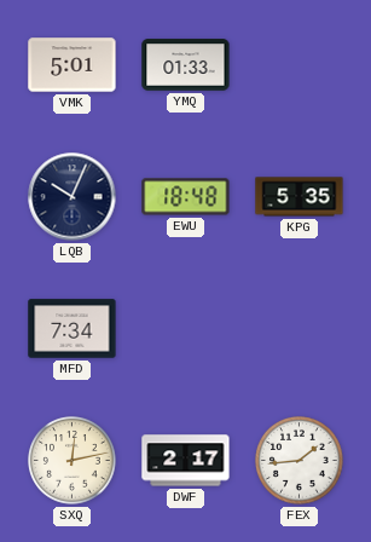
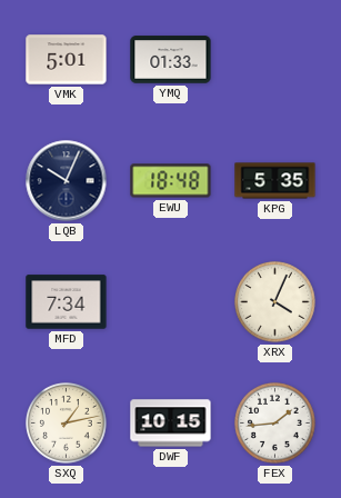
XRX: none -> 4:04
SXQ: 12:13 -> 1:13
DWF: 2:17 -> 10:15
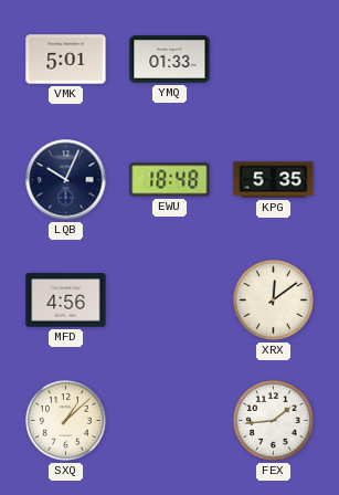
MFD: 7:34 -> 4:56
XRX: 4:04 -> 12:09
SXQ: 1:13 -> 1:08
DWF: 10:15 -> none
